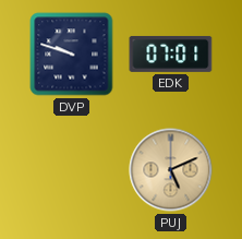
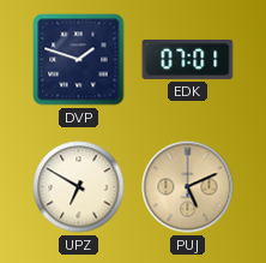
DVP: 9:48 -> 1:48
UPZ: none -> 6:50
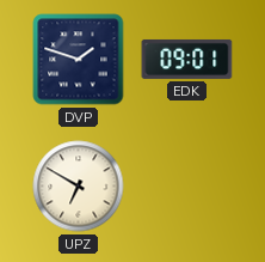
EDK: 07:01 -> 09:01
PUJ: 5:11 -> none
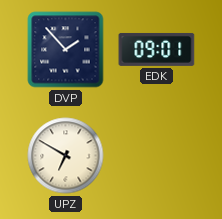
DVP: 1:48 -> 1:53
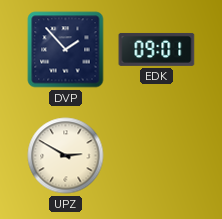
UPZ: 6:50 -> 2:50
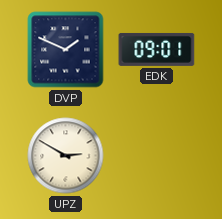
DVP: 1:53 -> 1:49
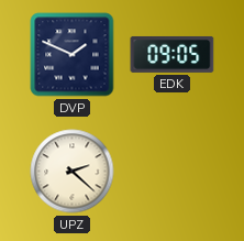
EDK: 09:01 -> 09:05
UPZ: 2:50 -> 2:22
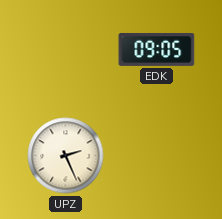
DVP: 1:49 -> none
UPZ: 2:22 -> 2:26
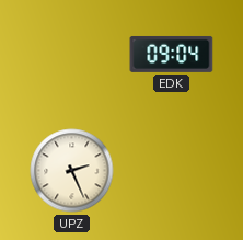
EDK: 09:05 -> 09:04
